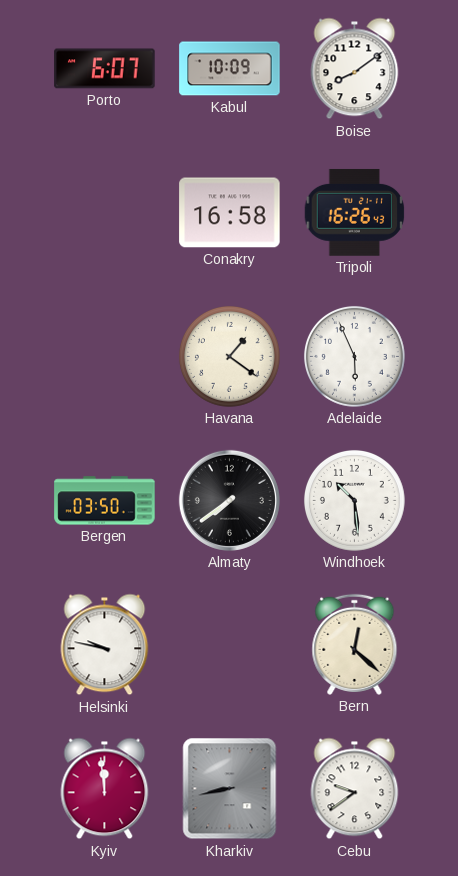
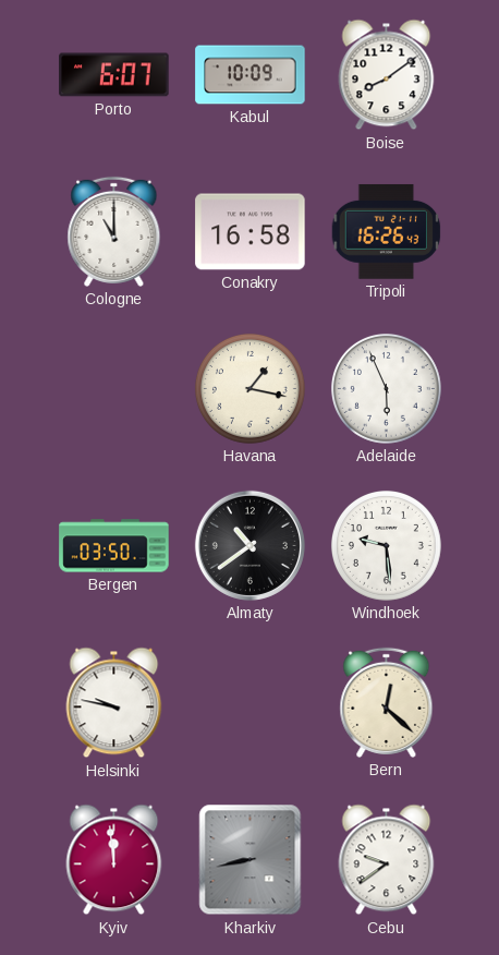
Cologne: none -> 11:00
Havana: 1:21 -> 1:17
Almaty: 7:39 -> 10:39
Windhoek: 10:29 -> 9:29
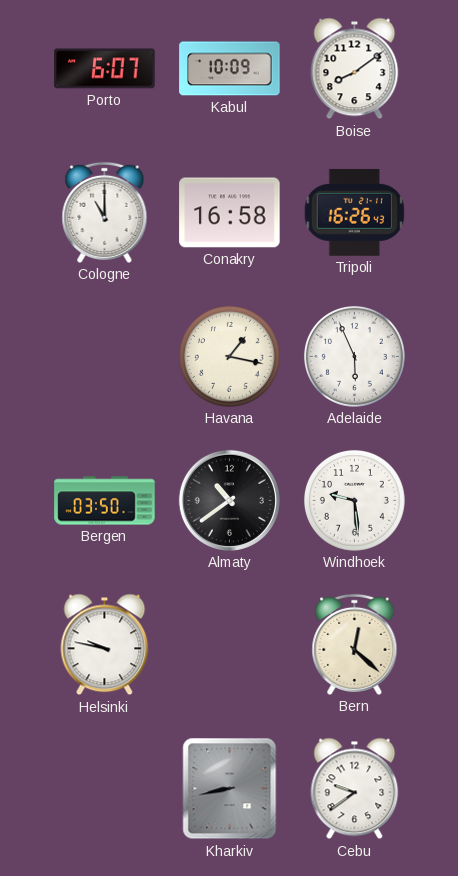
Kyiv: 11:59 -> none
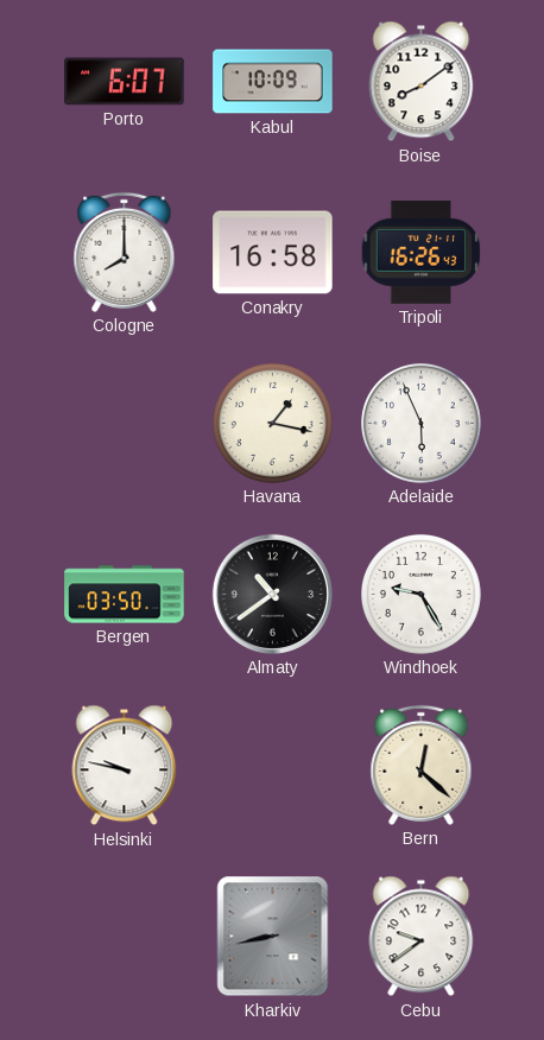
Cologne: 11:00 -> 8:00
Windhoek: 9:29 -> 9:25
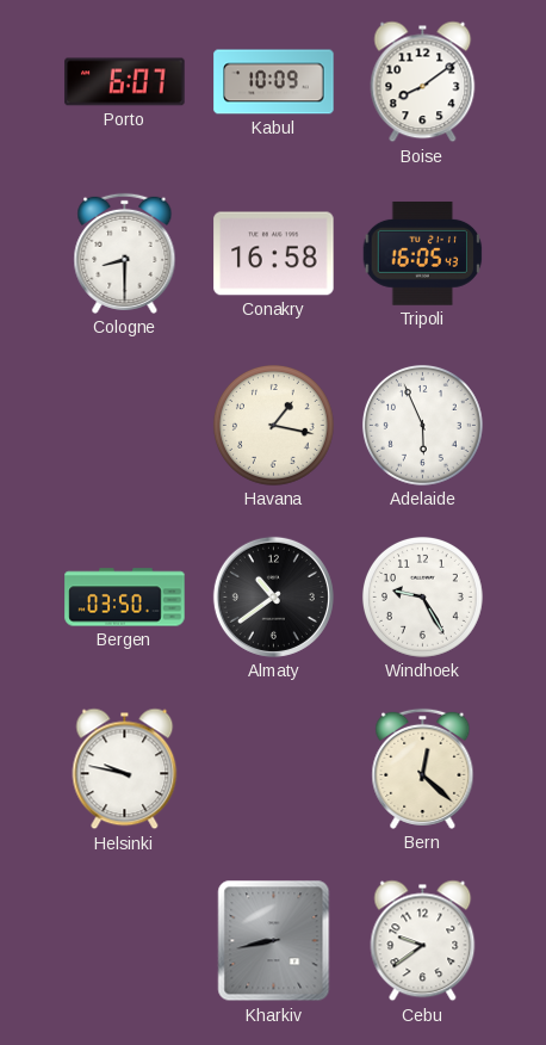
Cologne: 8:00 -> 8:30
Tripoli: 16:26 -> 16:05
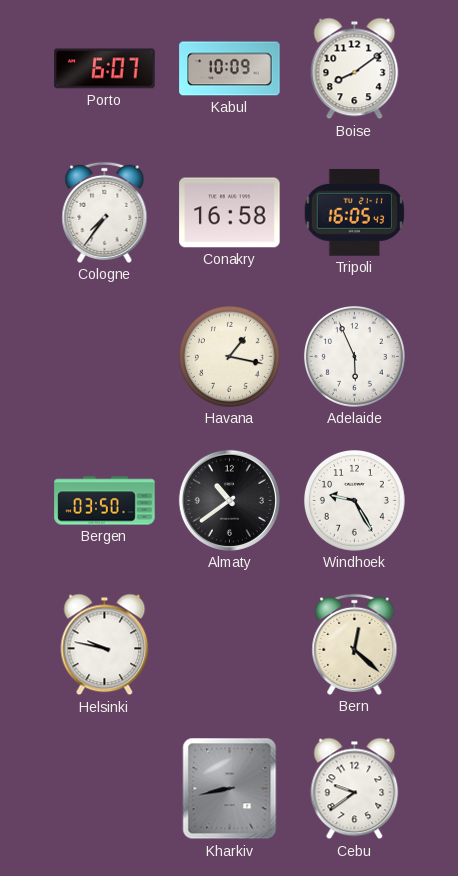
Cologne: 8:30 -> 7:36
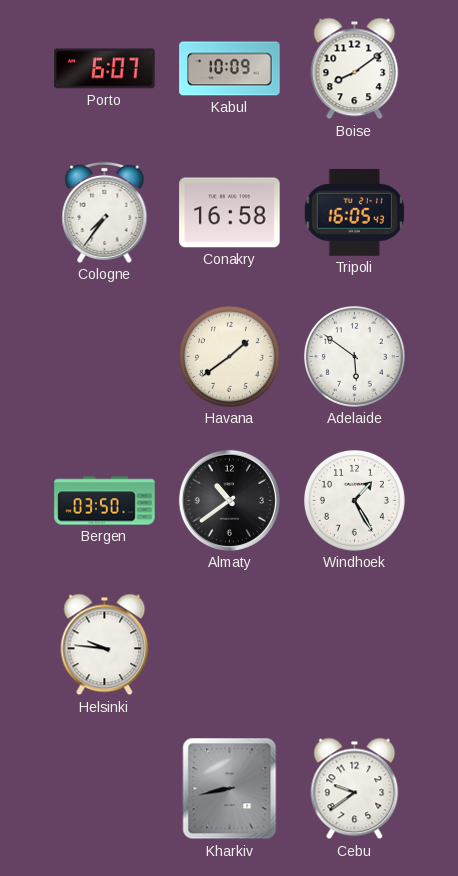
Havana: 1:17 -> 1:39
Adelaide: 5:56 -> 5:51
Windhoek: 9:25 -> 1:25
Helsinki: 9:47 -> 9:46
Bern: 12:22 -> none
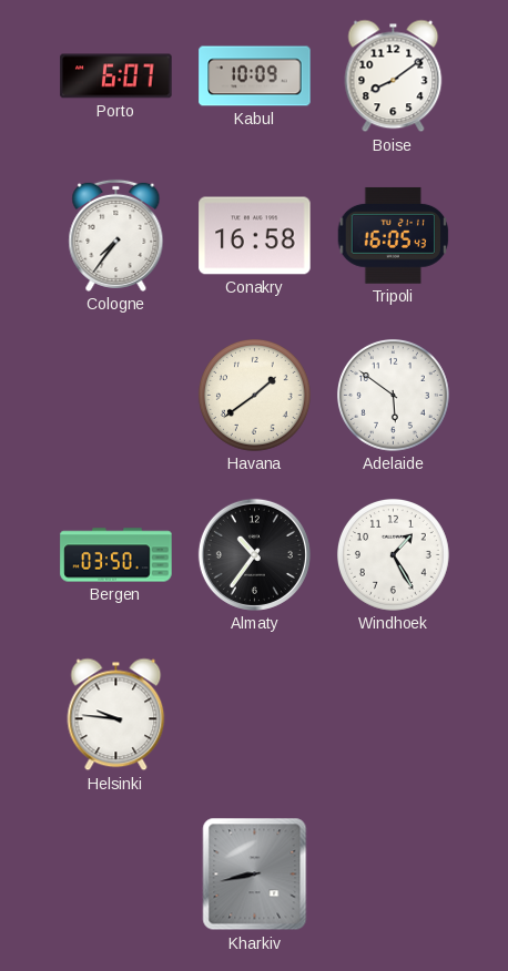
Almaty: 10:39 -> 10:36
Cebu: 9:39 -> none
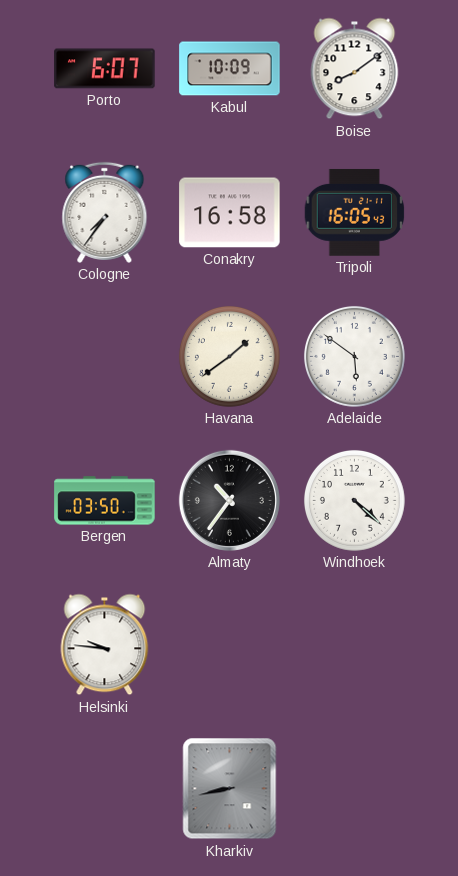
Windhoek: 1:25 -> 4:22
